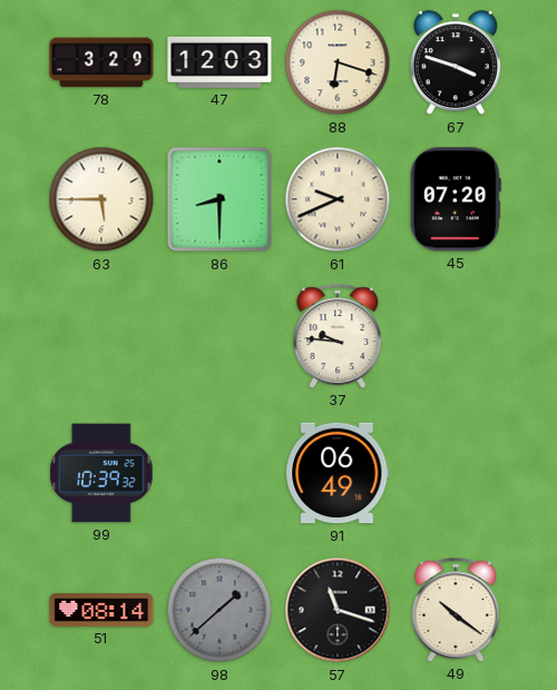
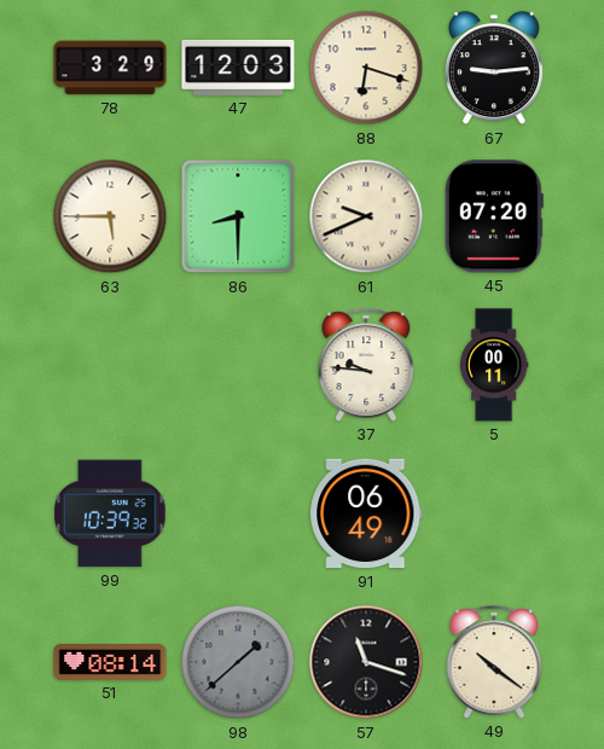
67: 3:48 -> 9:14
5: none -> 00:11
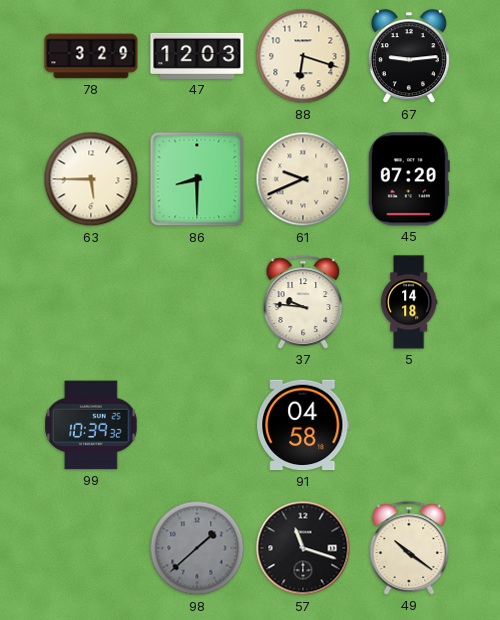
5: 00:11 -> 14:18
91: 06:49 -> 04:58
51: 08:14 -> none
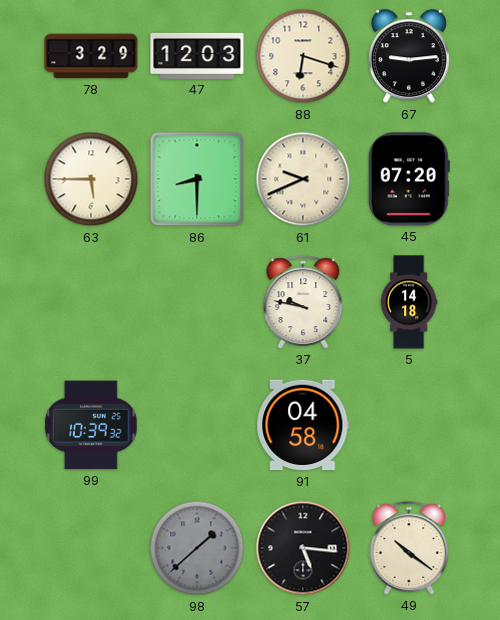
37: 9:46 -> 9:47
57: 11:18 -> 5:16
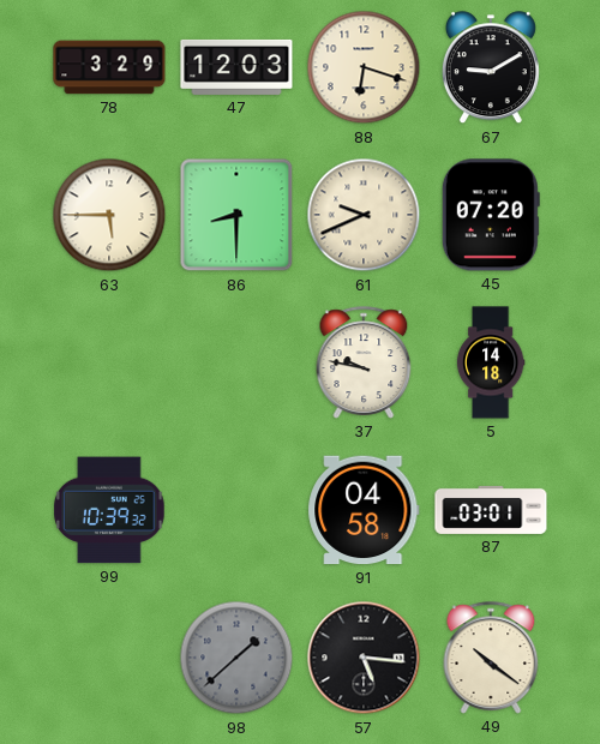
67: 9:14 -> 9:10
87: none -> 03:01
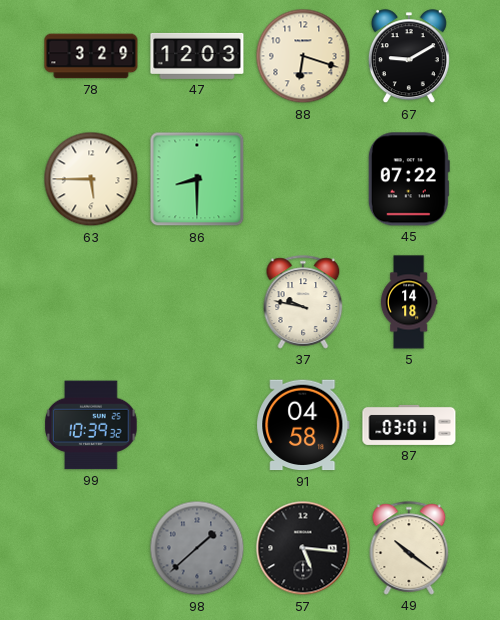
61: 9:41 -> none
45: 07:20 -> 07:22
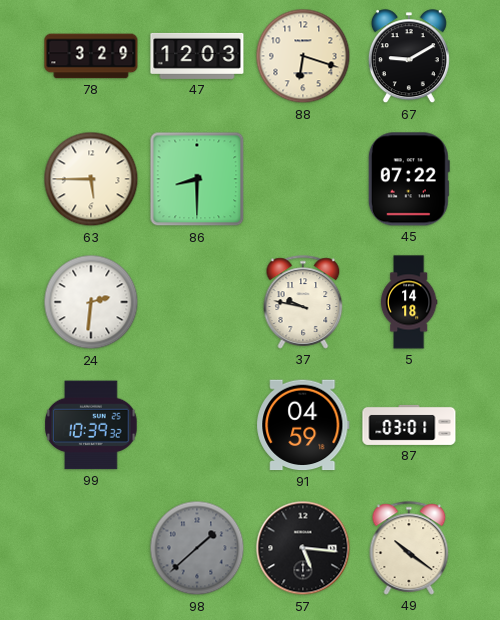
24: none -> 2:31
91: 04:58 -> 04:59
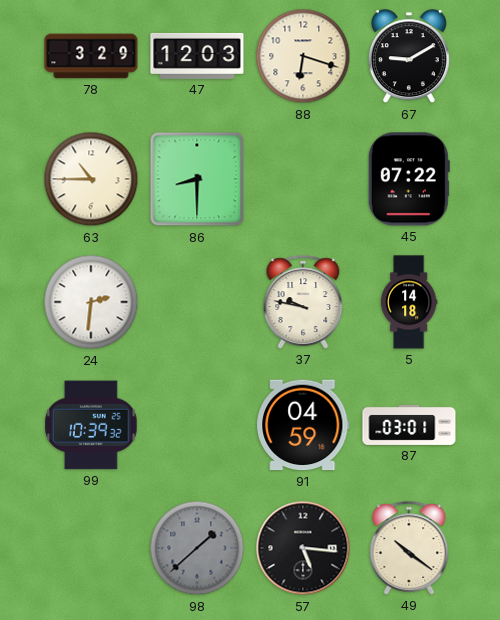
63: 5:45 -> 10:45
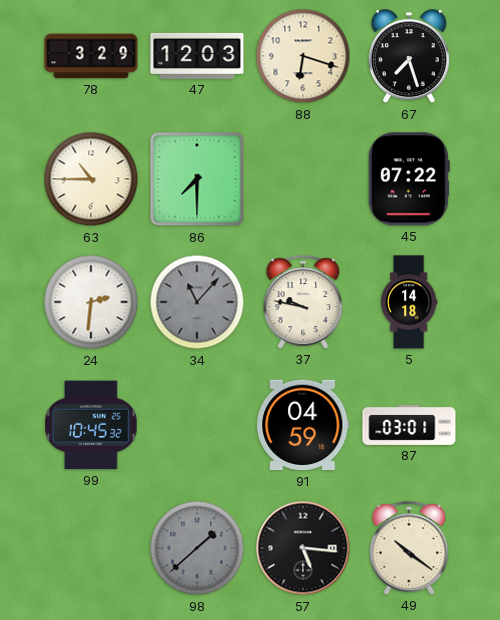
67: 9:10 -> 7:27
86: 8:30 -> 7:30
34: none -> 11:07
99: 10:39 -> 10:45
